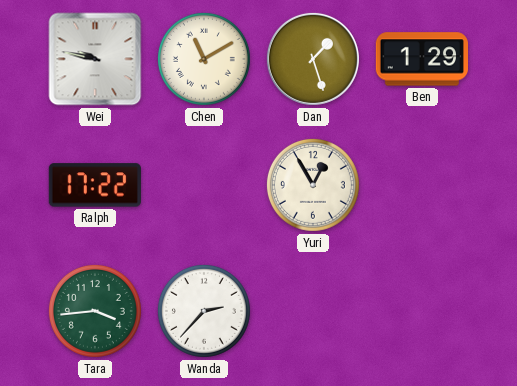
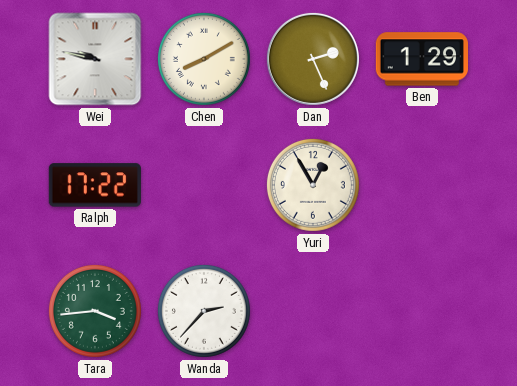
Chen: 11:10 -> 8:10
Dan: 1:27 -> 2:26
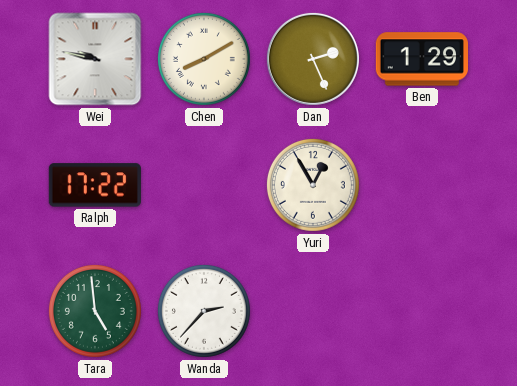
Tara: 3:44 -> 4:59
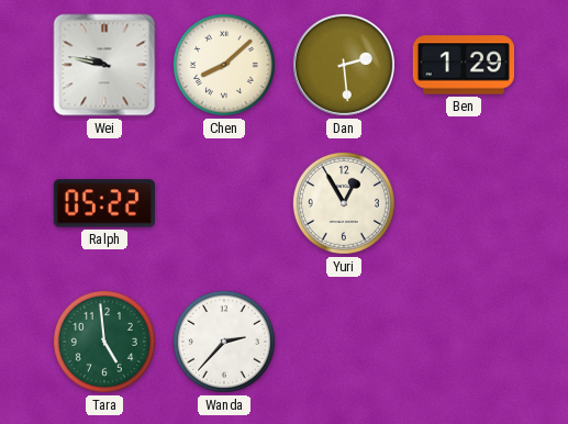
Chen: 8:10 -> 8:08
Dan: 2:26 -> 2:29
Ralph: 17:22 -> 05:22
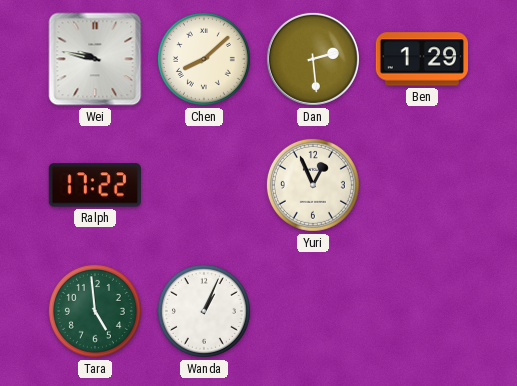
Ralph: 05:22 -> 17:22
Yuri: 12:55 -> 12:56
Wanda: 2:37 -> 1:04
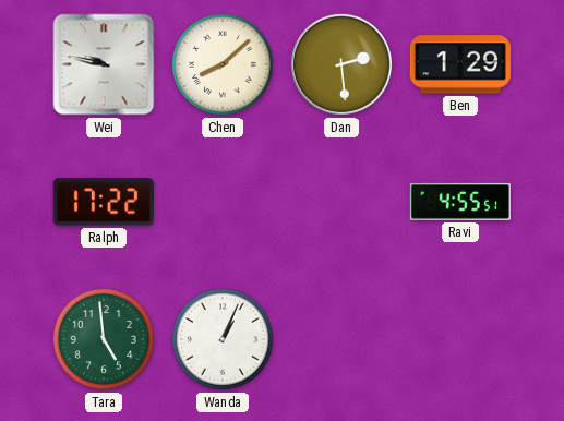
Yuri: 12:56 -> none
Ravi: none -> 4:55
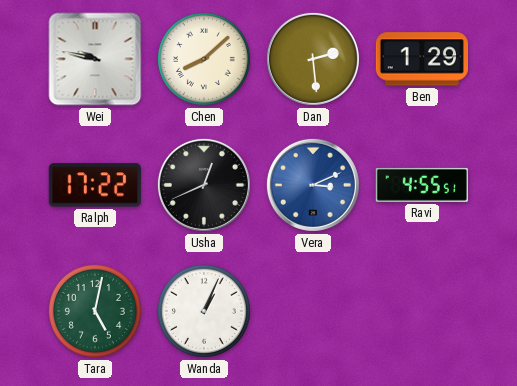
Usha: none -> 12:41
Vera: none -> 3:11
Tara: 4:59 -> 5:02
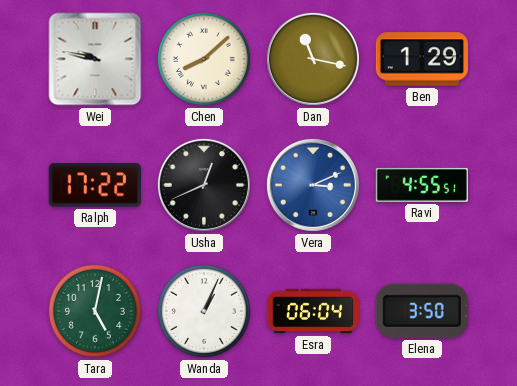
Dan: 2:29 -> 11:17
Esra: none -> 06:04
Elena: none -> 3:50
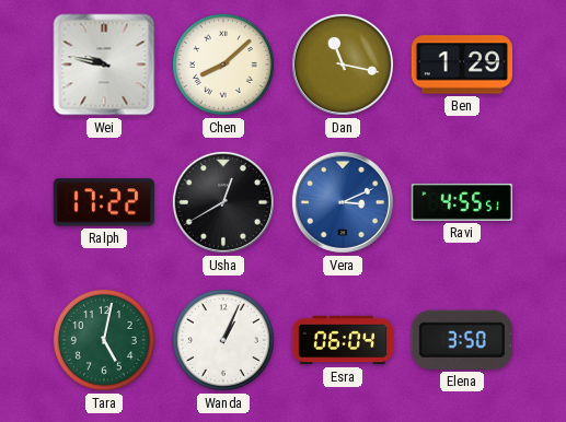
Usha: 12:41 -> 12:40
